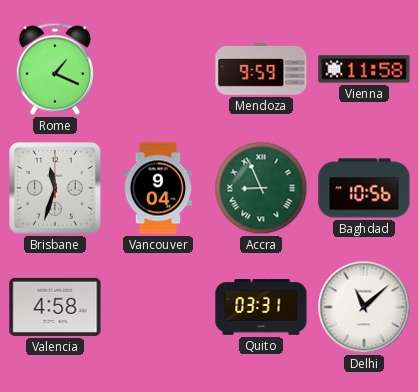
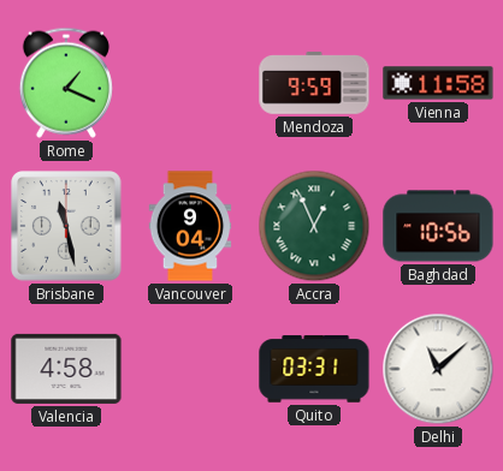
Brisbane: 11:33 -> 11:28
Accra: 8:56 -> 12:56
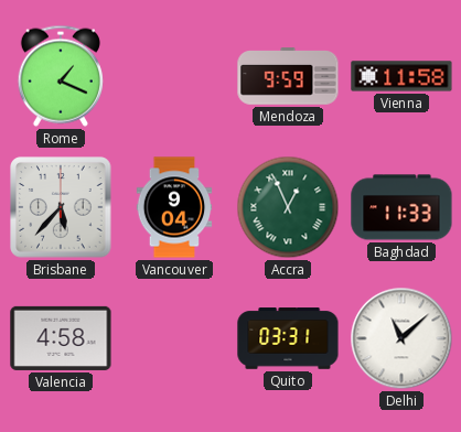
Brisbane: 11:28 -> 5:37
Baghdad: 10:56 -> 11:33
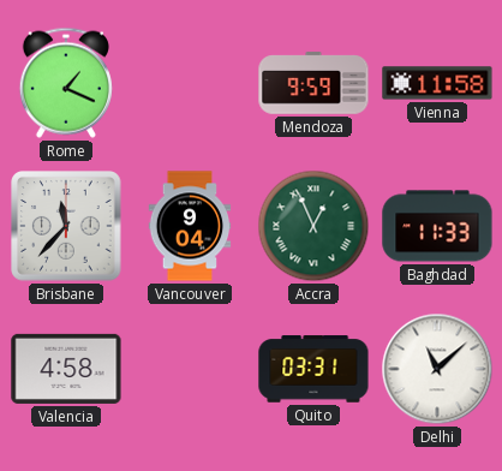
Brisbane: 5:37 -> 11:37
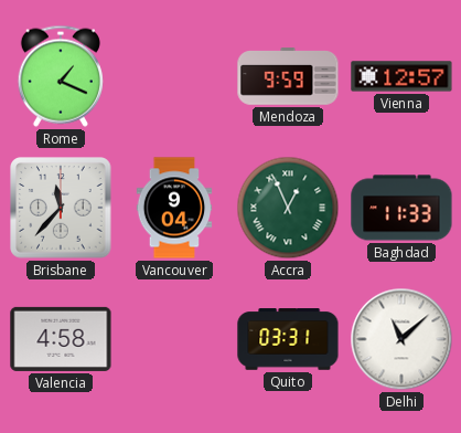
Vienna: 11:58 -> 12:57
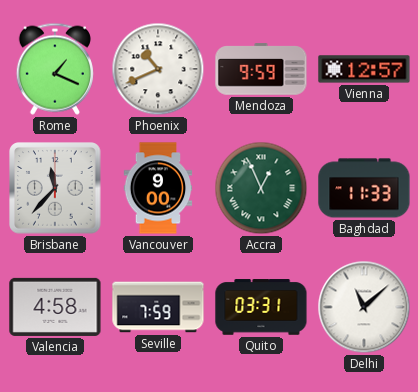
Phoenix: none -> 10:41
Vancouver: 9:04 -> 9:00
Seville: none -> 7:59
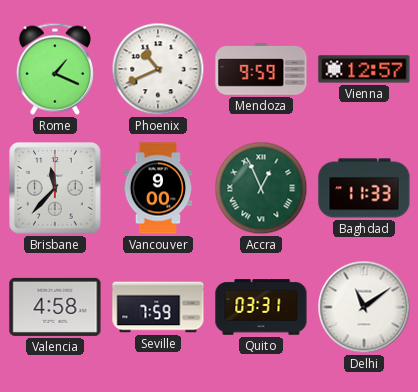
Delhi: 11:08 -> 11:09
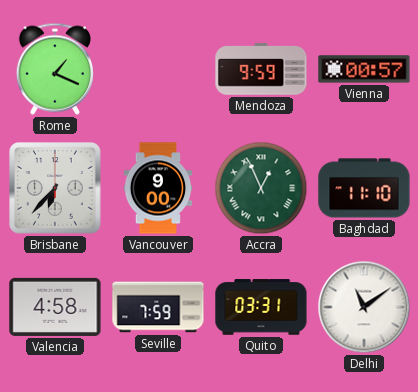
Phoenix: 10:41 -> none
Vienna: 12:57 -> 00:57
Brisbane: 11:37 -> 6:37
Baghdad: 11:33 -> 11:10
